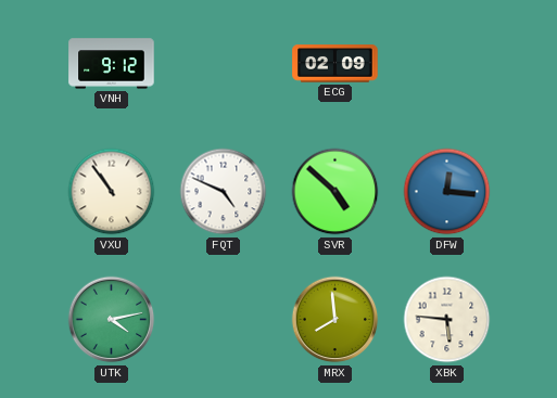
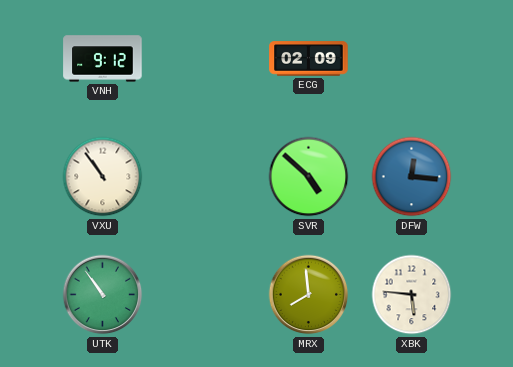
FQT: 4:49 -> none
UTK: 4:13 -> 10:54
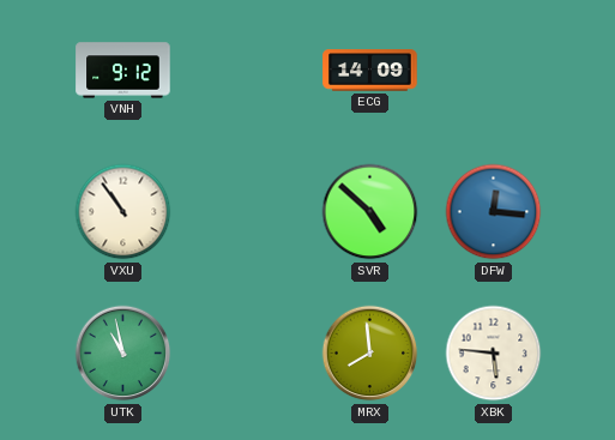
ECG: 02:09 -> 14:09
UTK: 10:54 -> 10:58
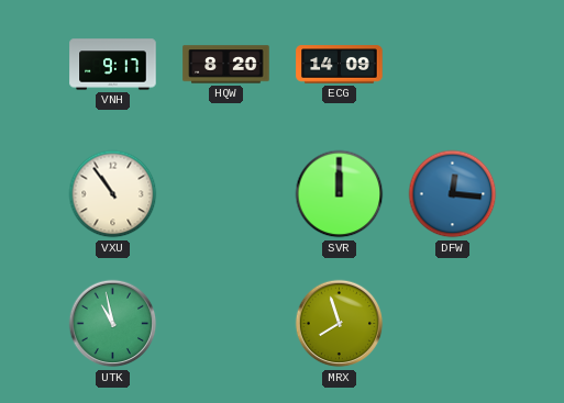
VNH: 9:12 -> 9:17
HQW: none -> 8:20
SVR: 4:52 -> 12:00
MRX: 7:59 -> 7:57
XBK: 5:46 -> none
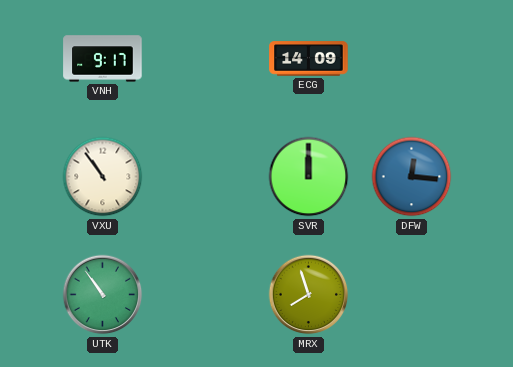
HQW: 8:20 -> none
UTK: 10:58 -> 10:54
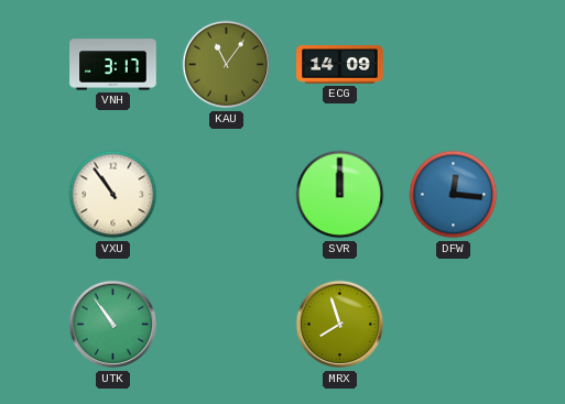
VNH: 9:17 -> 3:17
KAU: none -> 11:06
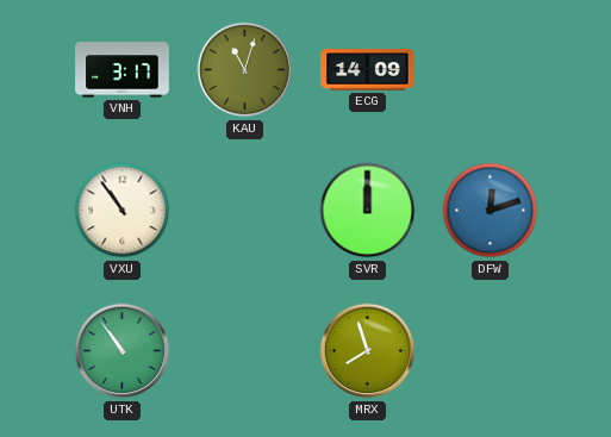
KAU: 11:06 -> 11:03
DFW: 12:16 -> 12:12
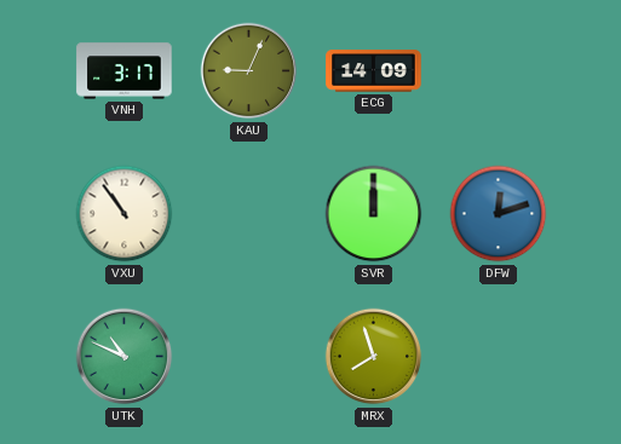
KAU: 11:03 -> 9:04
UTK: 10:54 -> 10:49
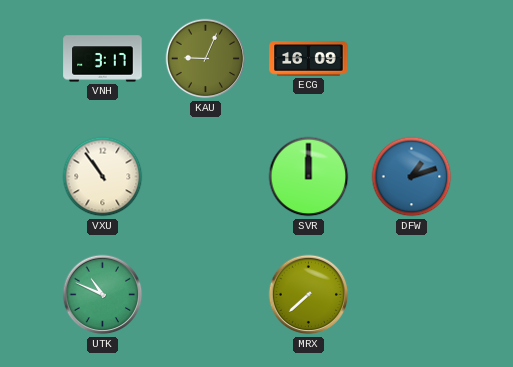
ECG: 14:09 -> 16:09
DFW: 12:12 -> 1:12
MRX: 7:57 -> 7:38
